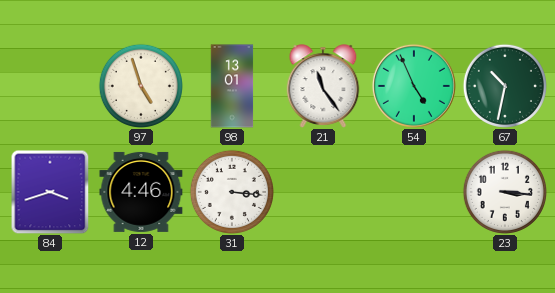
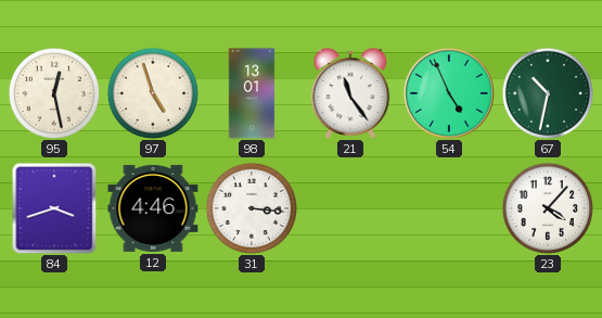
95: none -> 12:28
23: 3:16 -> 4:07
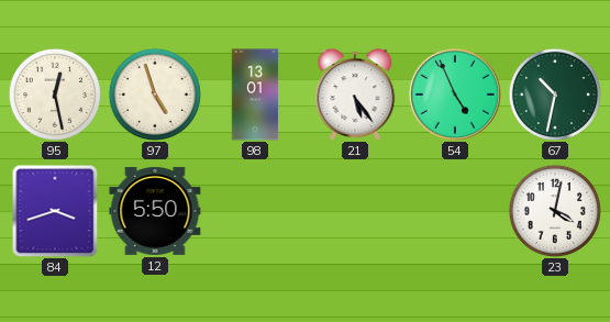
21: 11:24 -> 5:24
12: 4:46 -> 5:50
31: 3:16 -> none
23: 4:07 -> 4:02
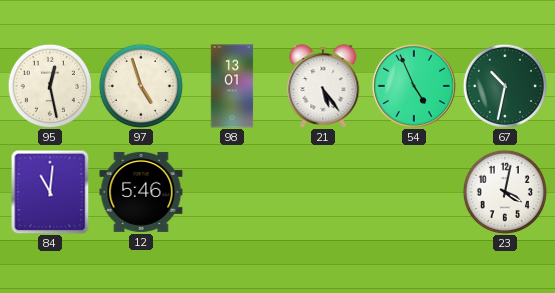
84: 3:42 -> 11:01
12: 5:50 -> 5:46
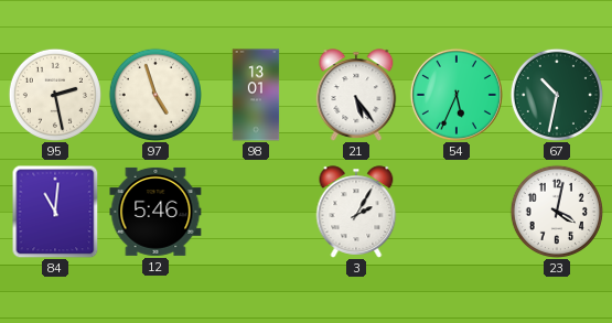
95: 12:28 -> 2:28
54: 4:56 -> 5:34
3: none -> 2:05
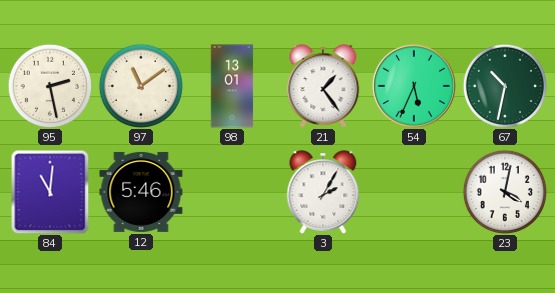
97: 4:57 -> 11:09
21: 5:24 -> 1:24
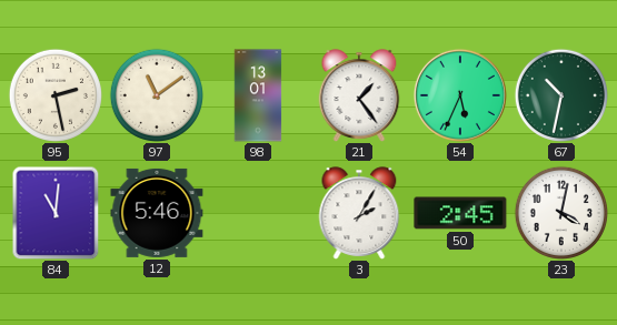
50: none -> 2:45
